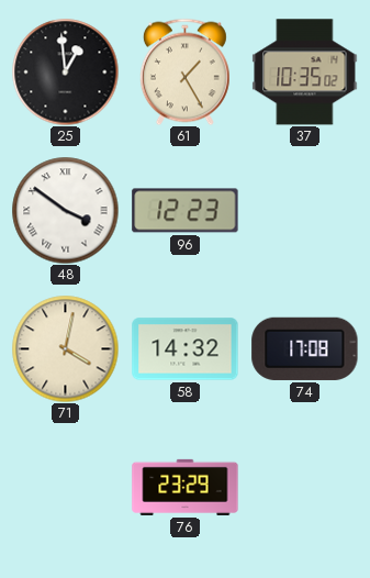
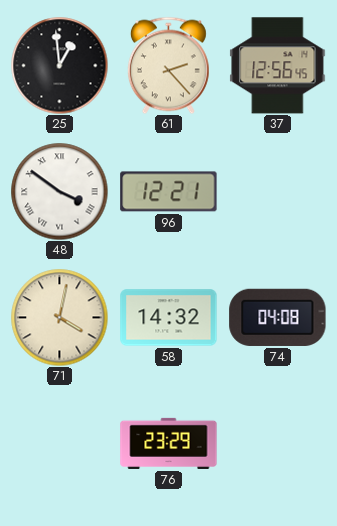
61: 1:25 -> 2:23
37: 10:35 -> 12:56
96: 12:23 -> 12:21
74: 17:08 -> 04:08
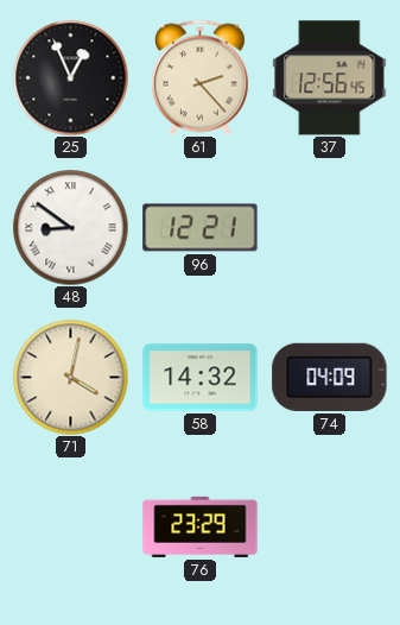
25: 12:59 -> 12:56
48: 3:51 -> 8:51
74: 04:08 -> 04:09
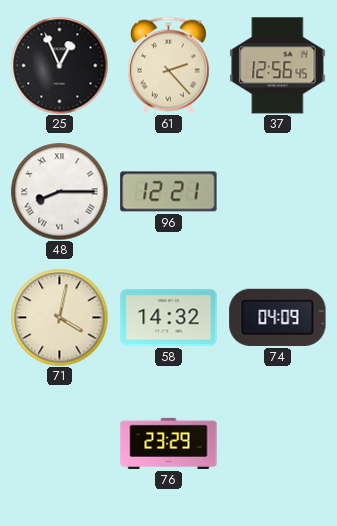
48: 8:51 -> 8:15
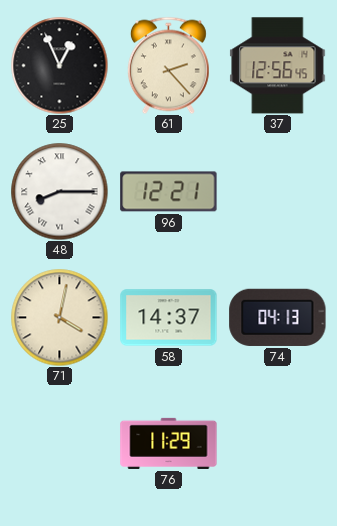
58: 14:32 -> 14:37
74: 04:09 -> 04:13
76: 23:29 -> 11:29
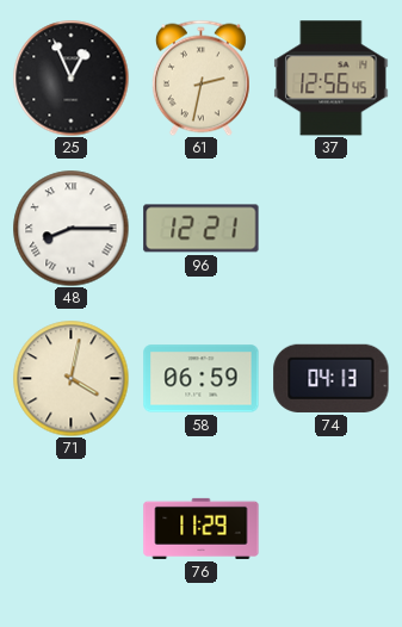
61: 2:23 -> 2:32
58: 14:37 -> 06:59
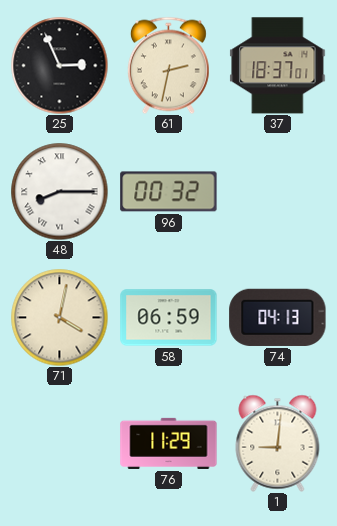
25: 12:56 -> 2:56
37: 12:56 -> 18:37
96: 12:21 -> 00:32
1: none -> 9:01
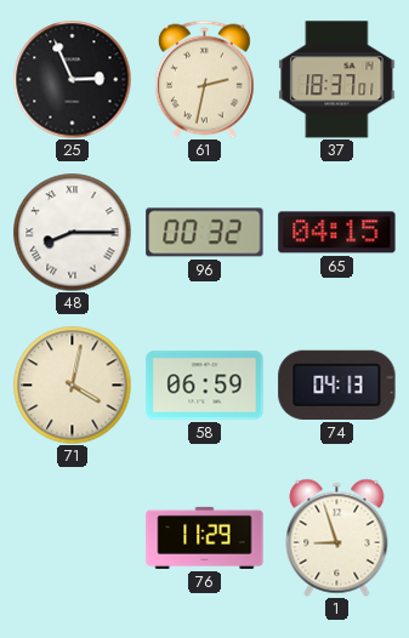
65: none -> 04:15
1: 9:01 -> 8:57
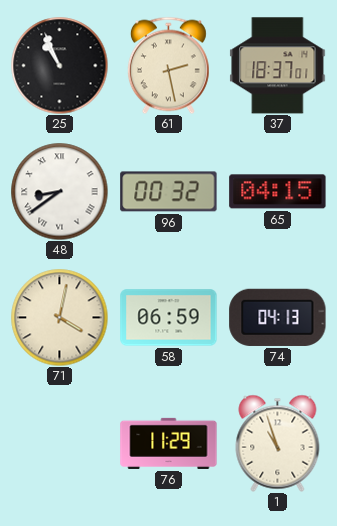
25: 2:56 -> 10:56
61: 2:32 -> 2:28
48: 8:15 -> 8:39
1: 8:57 -> 10:57
